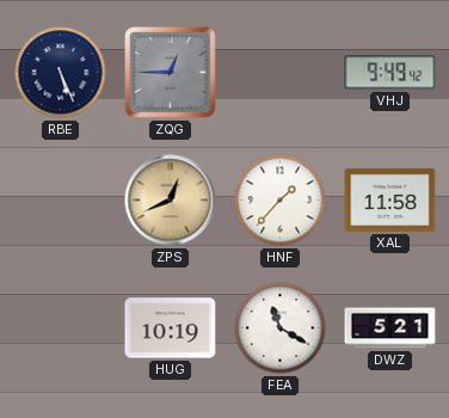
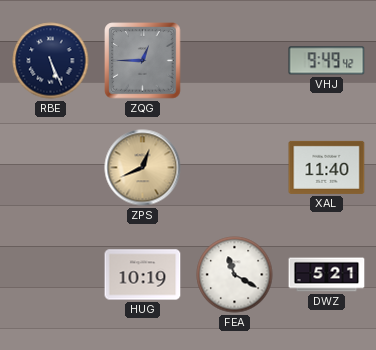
HNF: 1:37 -> none
XAL: 11:58 -> 11:40
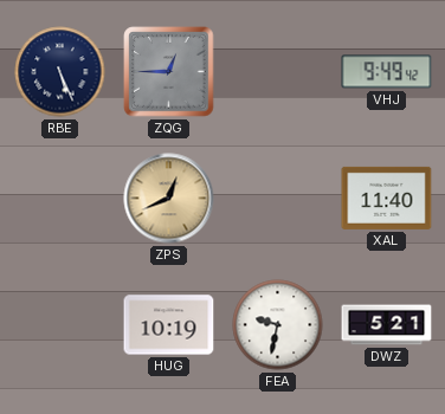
FEA: 11:20 -> 9:32
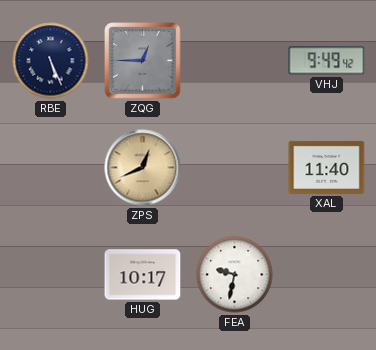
HUG: 10:19 -> 10:17
DWZ: 5:21 -> none
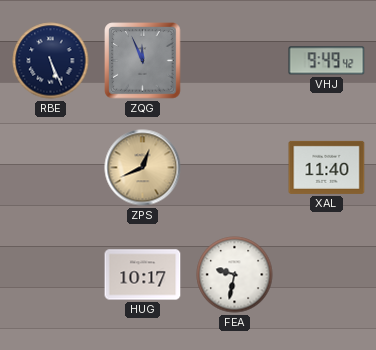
ZQG: 12:45 -> 11:56
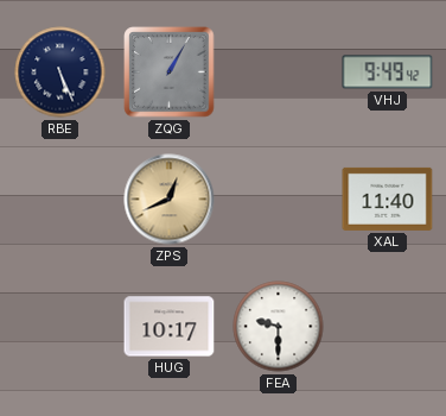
ZQG: 11:56 -> 1:05
FEA: 9:32 -> 9:30
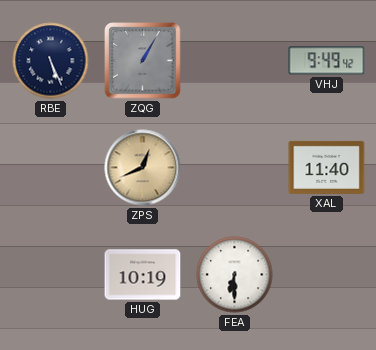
HUG: 10:17 -> 10:19
FEA: 9:30 -> 6:30
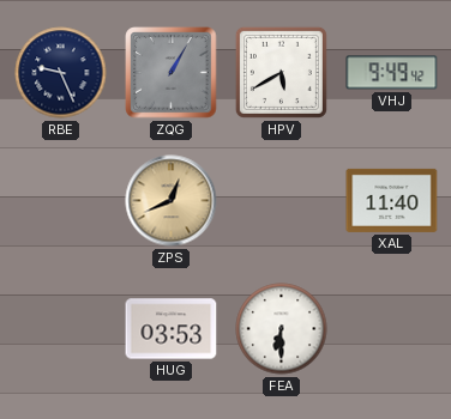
RBE: 5:26 -> 9:26
HPV: none -> 5:40
HUG: 10:19 -> 03:53
